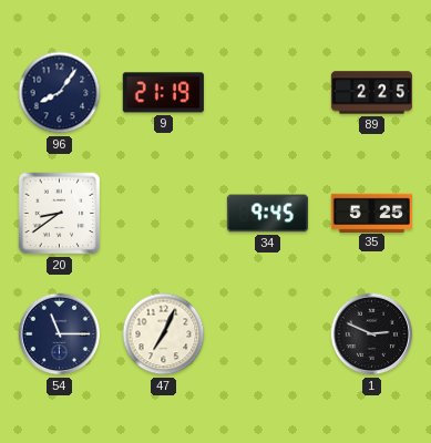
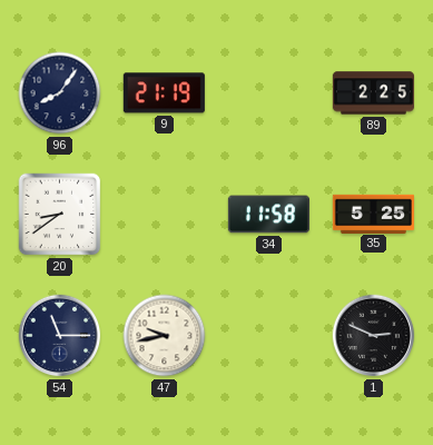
34: 9:45 -> 11:58
47: 7:04 -> 9:43
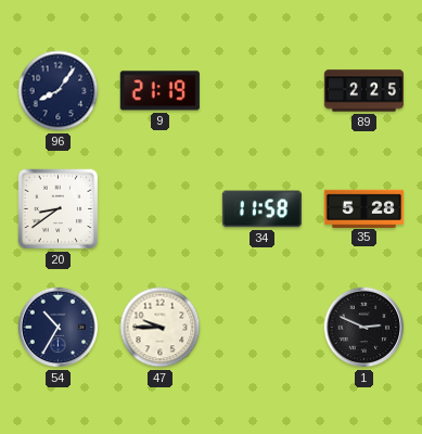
35: 5:25 -> 5:28
54: 11:15 -> 10:35
47: 9:43 -> 9:45
